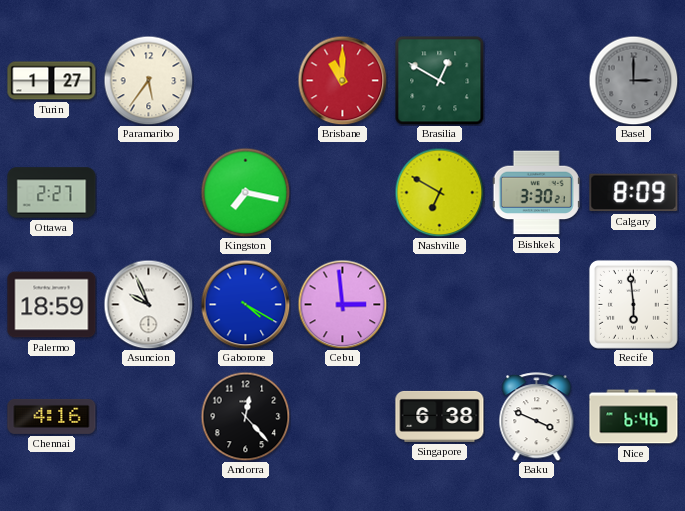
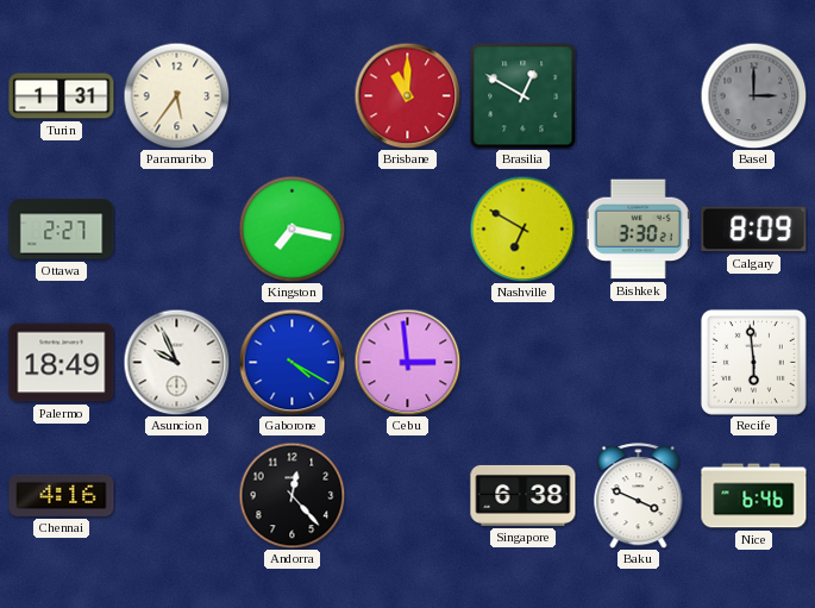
Turin: 1:27 -> 1:31
Palermo: 18:59 -> 18:49
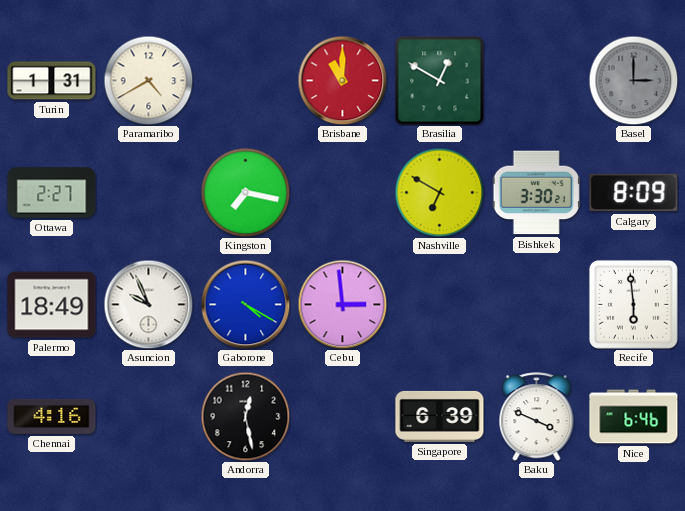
Paramaribo: 5:36 -> 4:40
Andorra: 12:23 -> 12:28
Singapore: 6:38 -> 6:39
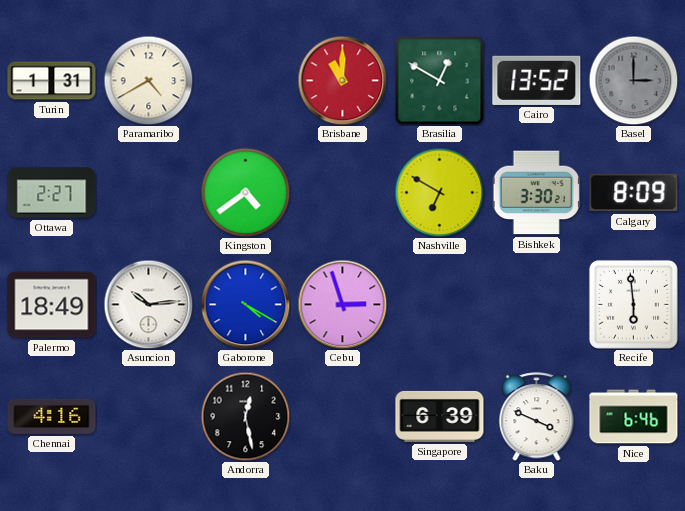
Cairo: none -> 13:52
Kingston: 7:17 -> 4:39
Asuncion: 9:56 -> 10:14
Cebu: 2:59 -> 2:57
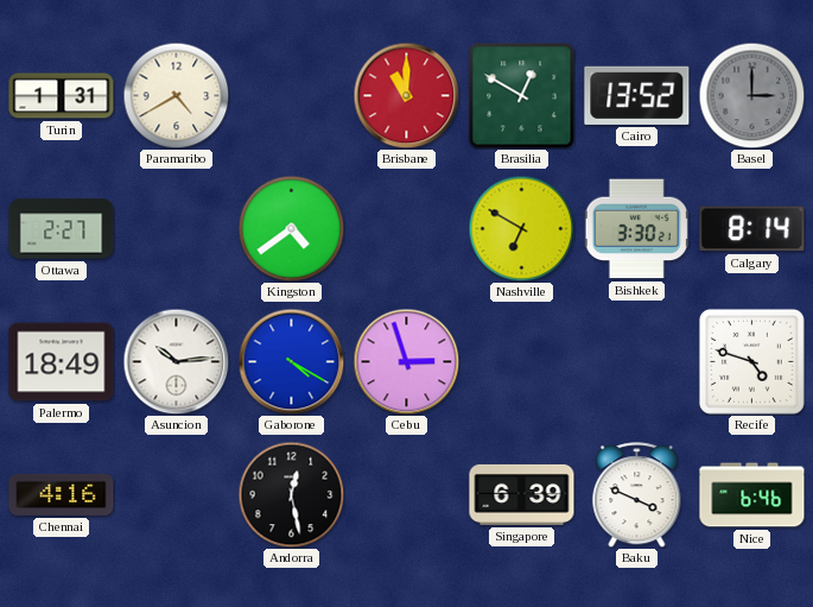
Calgary: 8:09 -> 8:14
Recife: 5:59 -> 4:48
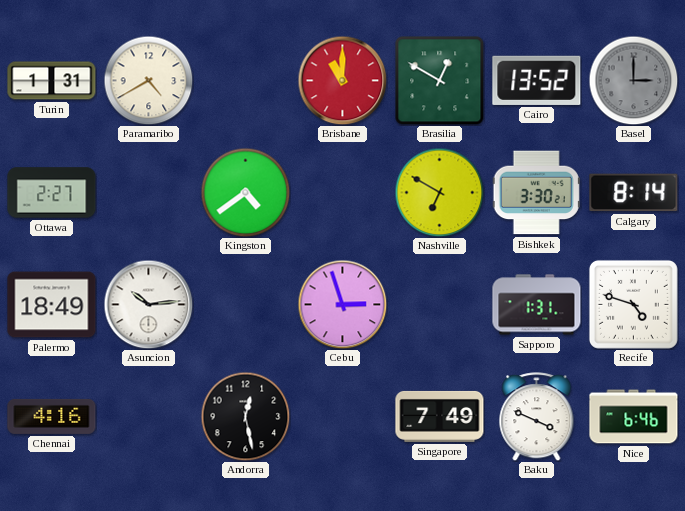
Gaborone: 4:20 -> none
Sapporo: none -> 1:31
Singapore: 6:39 -> 7:49
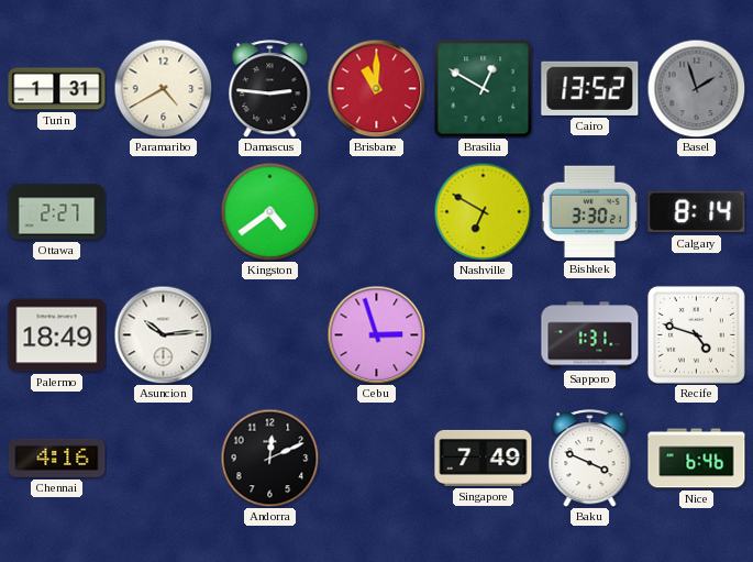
Damascus: none -> 2:46
Basel: 3:00 -> 1:57
Andorra: 12:28 -> 12:11
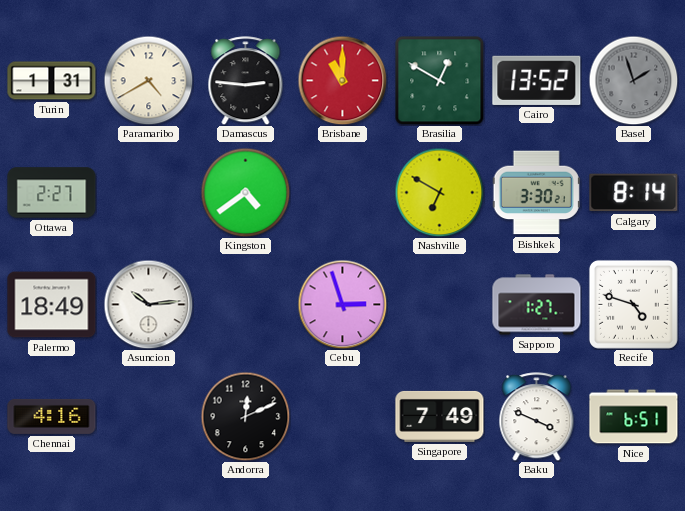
Sapporo: 1:31 -> 1:27
Nice: 6:46 -> 6:51
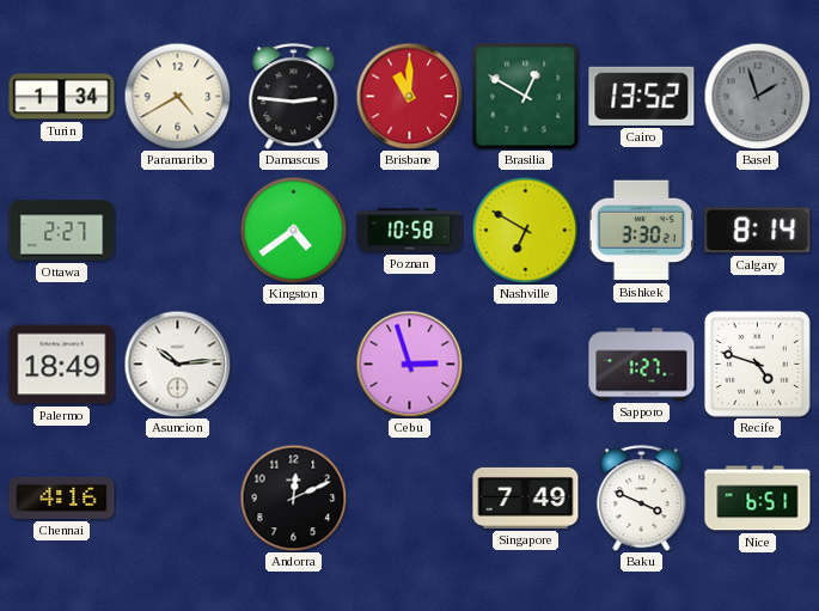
Turin: 1:31 -> 1:34
Poznan: none -> 10:58
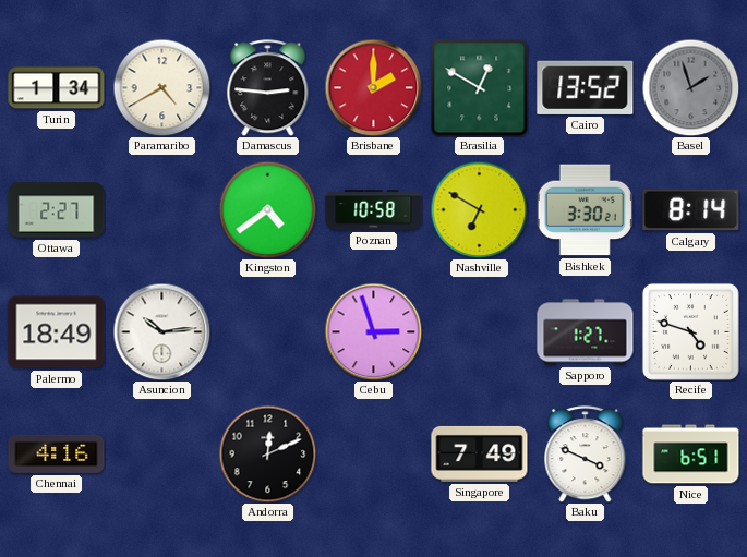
Brisbane: 11:00 -> 2:00
